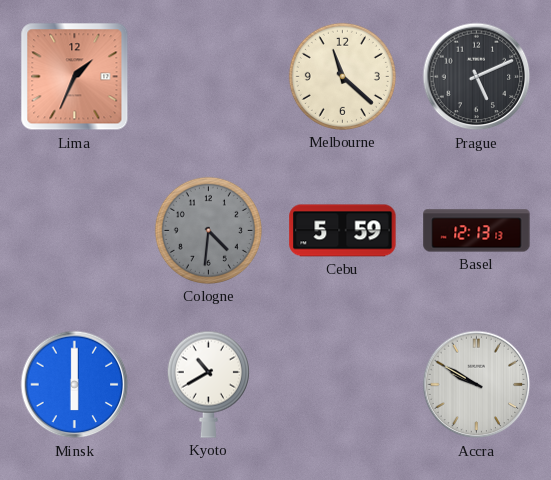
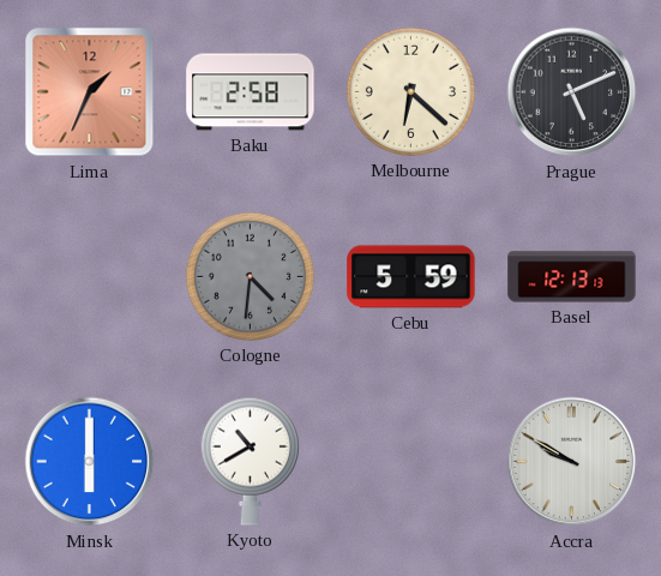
Baku: none -> 2:58
Melbourne: 11:22 -> 6:22
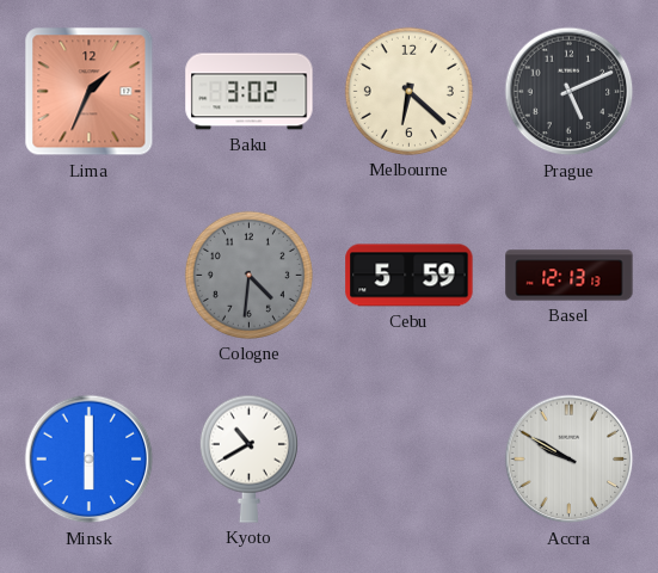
Baku: 2:58 -> 3:02
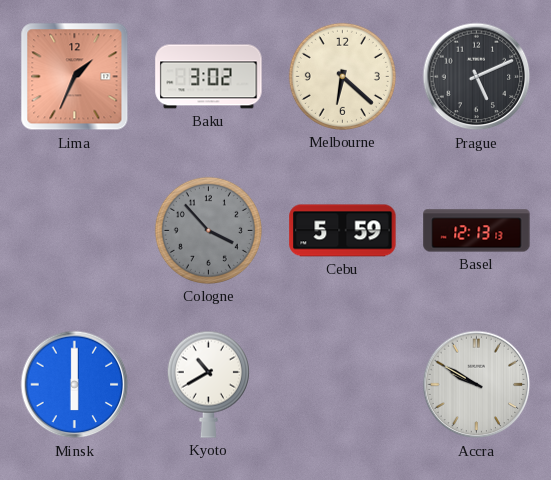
Cologne: 4:31 -> 3:53
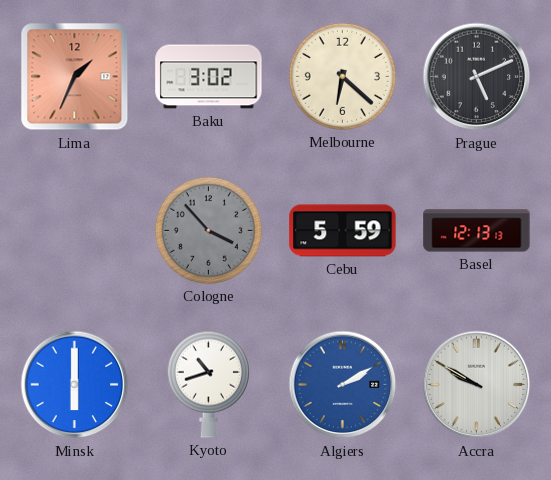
Kyoto: 10:40 -> 10:42
Algiers: none -> 2:10
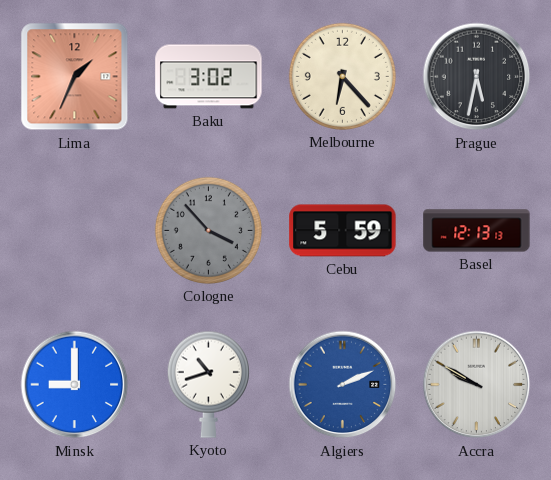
Melbourne: 6:22 -> 6:23
Prague: 5:11 -> 5:32
Minsk: 6:00 -> 9:00
Algiers: 2:10 -> 2:11
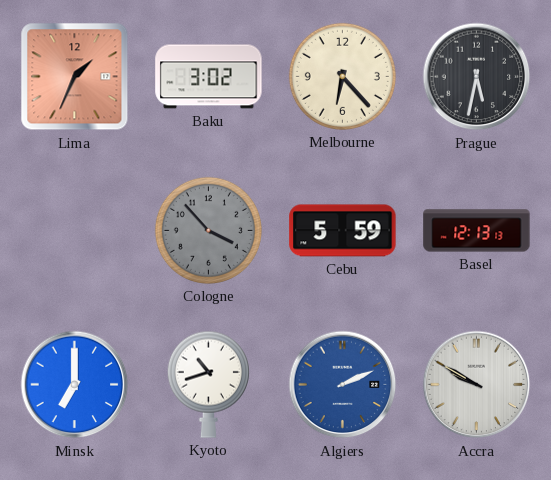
Minsk: 9:00 -> 7:00
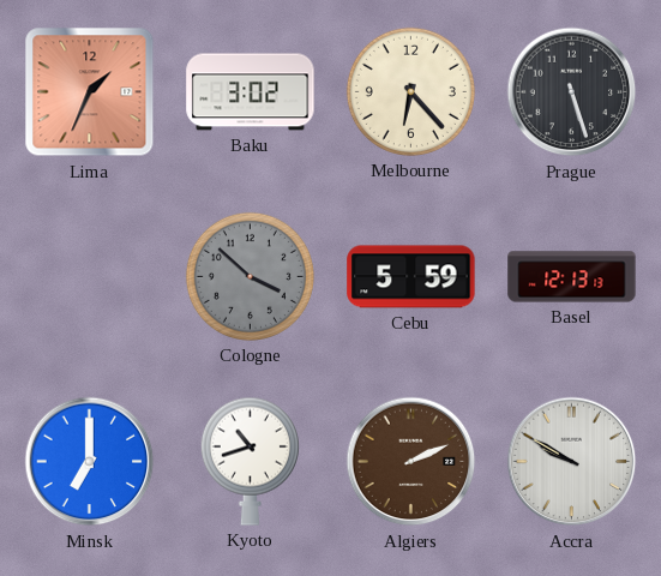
Prague: 5:32 -> 5:27
Cologne: 3:53 -> 3:52
Algiers dial: blue -> brown
